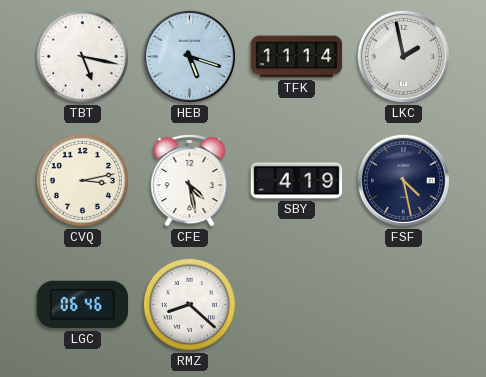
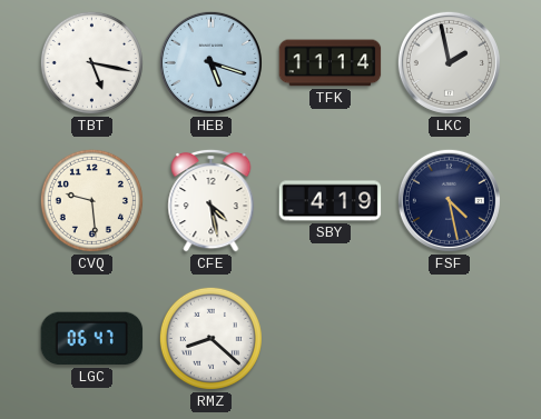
CVQ: 3:13 -> 9:29
LGC: 06:46 -> 06:47
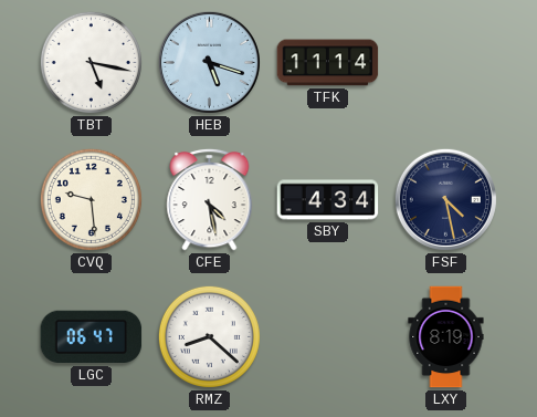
LKC: 1:58 -> none
SBY: 4:19 -> 4:34
LXY: none -> 8:19
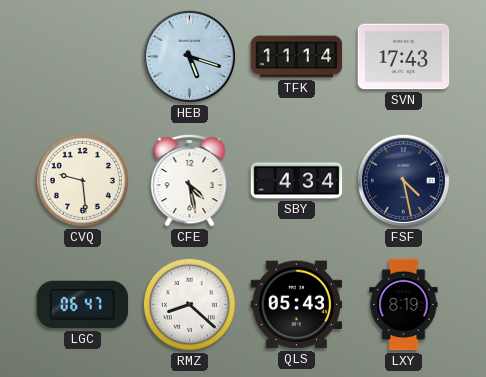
TBT: 5:17 -> none
SVN: none -> 17:43
QLS: none -> 05:43
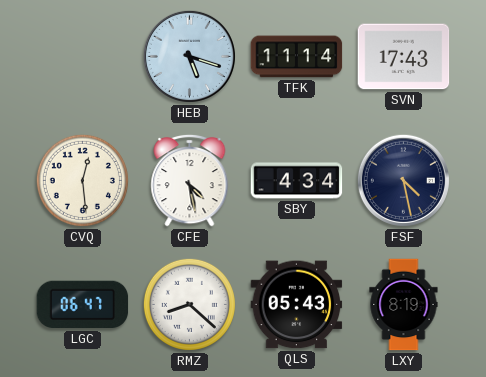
CVQ: 9:29 -> 12:29
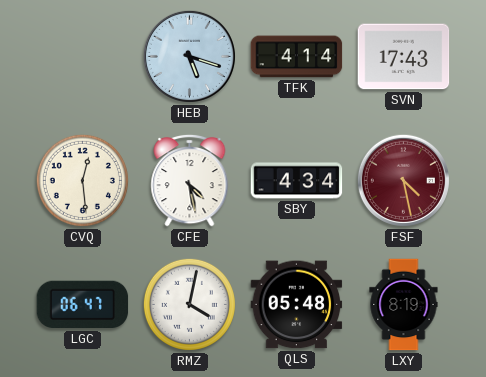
TFK: 11:14 -> 4:14
FSF dial: navy -> burgundy
RMZ: 8:22 -> 4:02
QLS: 05:43 -> 05:48
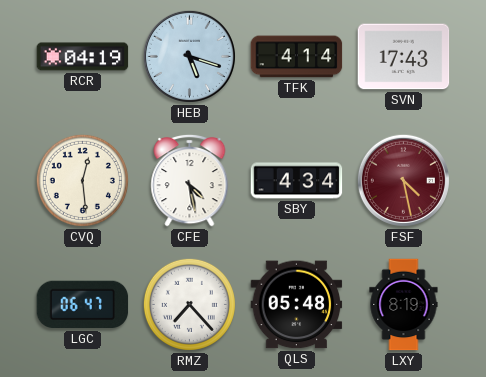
RCR: none -> 04:19
RMZ: 4:02 -> 7:23
